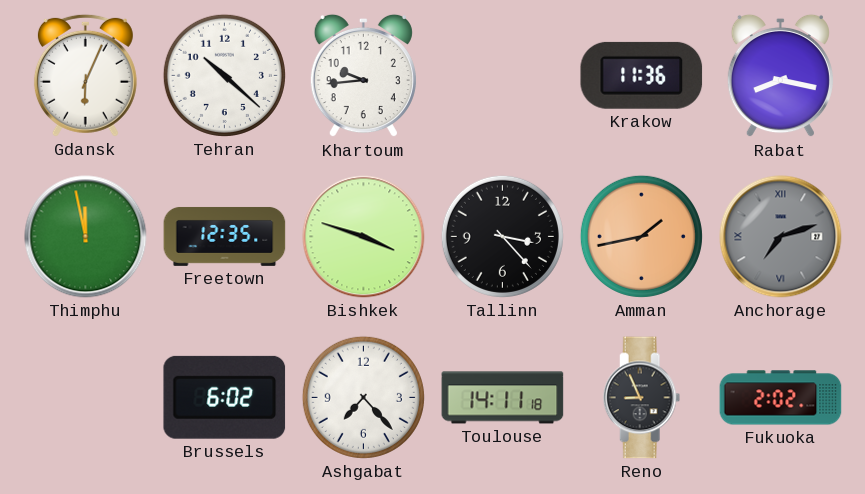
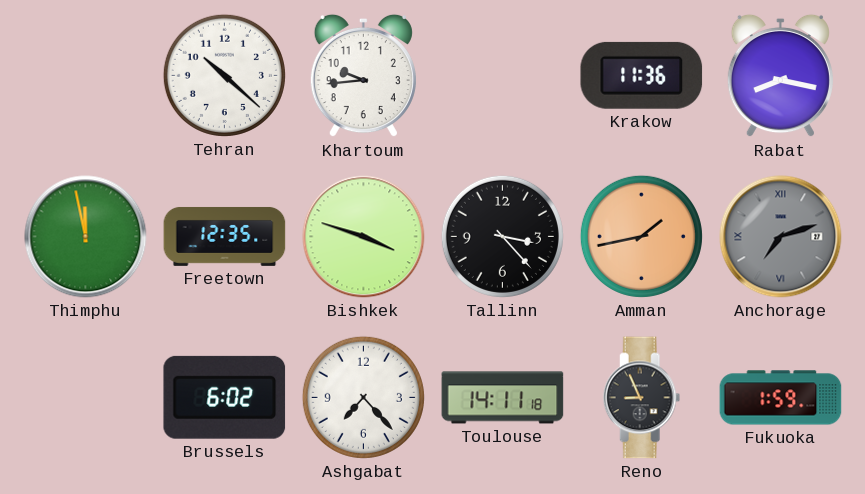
Gdansk: 6:04 -> none
Fukuoka: 2:02 -> 1:59
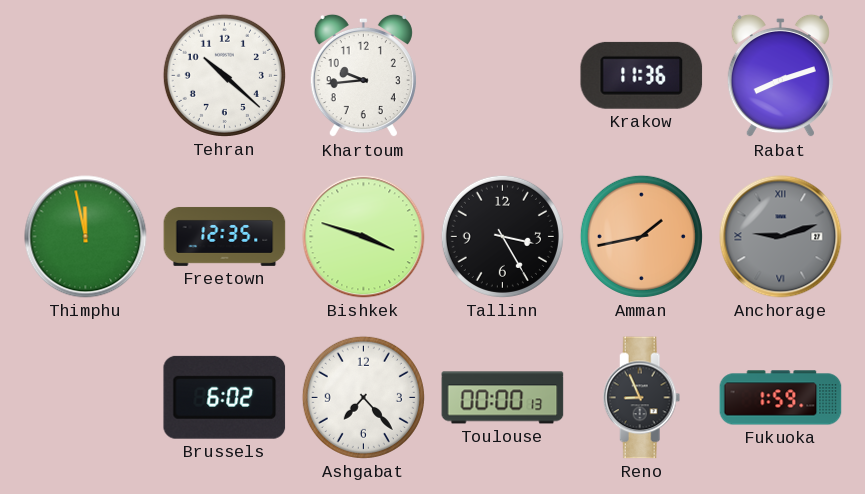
Rabat: 8:17 -> 8:12
Tallinn: 3:23 -> 3:25
Anchorage: 7:12 -> 9:12
Toulouse: 14:11 -> 00:00
